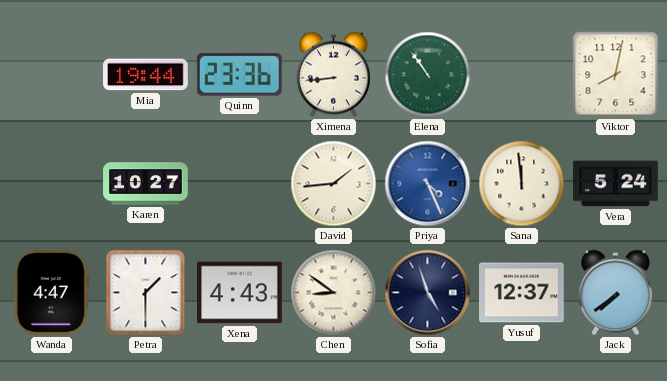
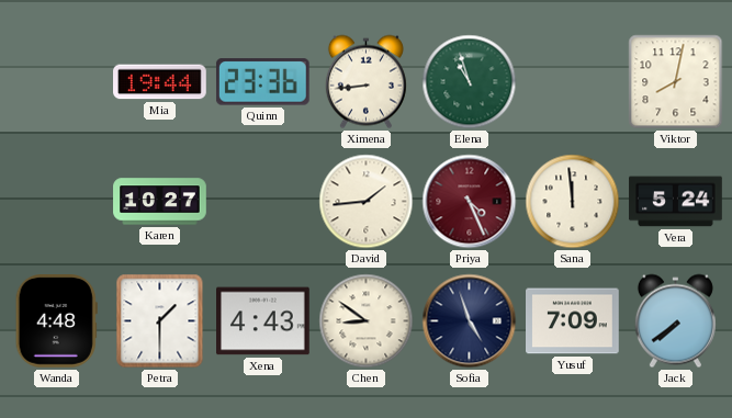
Elena: 10:54 -> 10:57
Priya dial: blue -> burgundy
Wanda: 4:47 -> 4:48
Yusuf: 12:37 -> 7:09
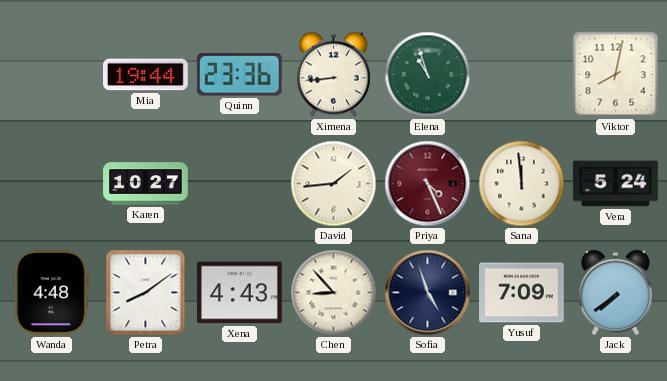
Petra: 1:30 -> 8:09
Chen: 8:51 -> 8:53
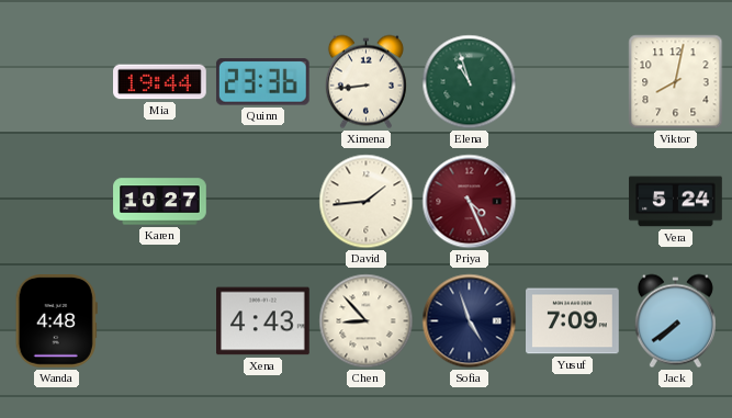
Sana: 11:59 -> none
Petra: 8:09 -> none
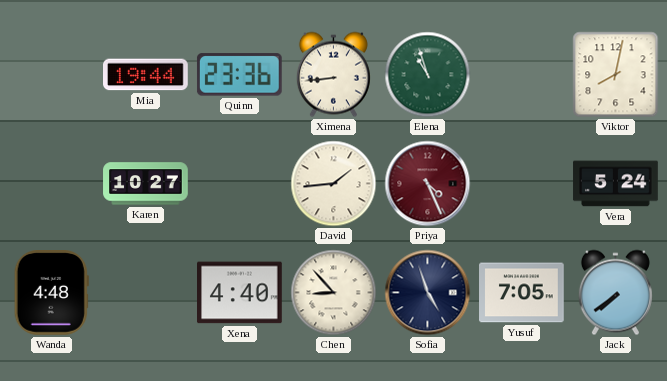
Xena: 4:43 -> 4:40
Yusuf: 7:09 -> 7:05
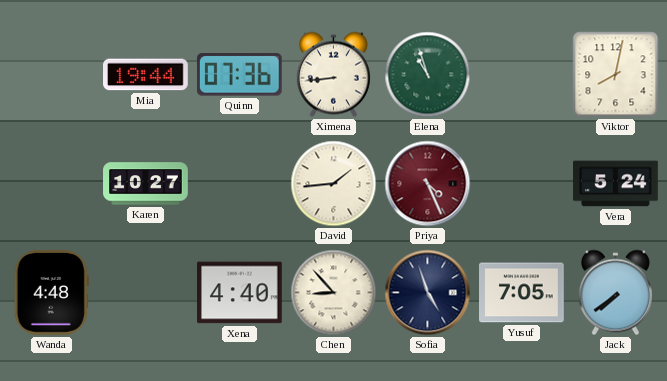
Quinn: 23:36 -> 07:36
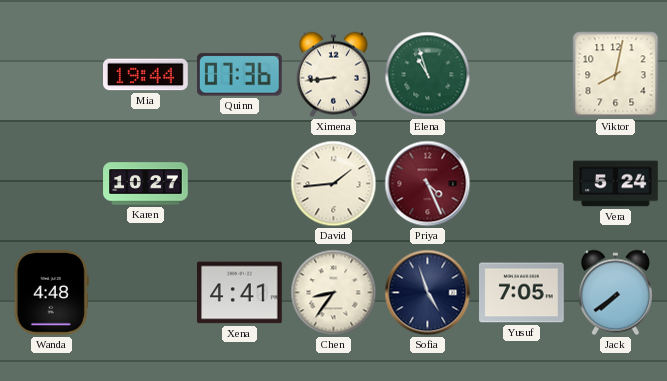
Xena: 4:40 -> 4:41
Chen: 8:53 -> 8:36
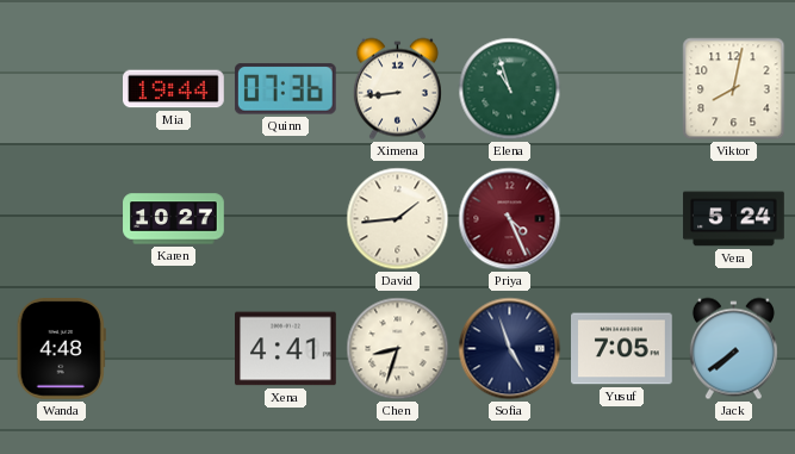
Chen: 8:36 -> 8:33
